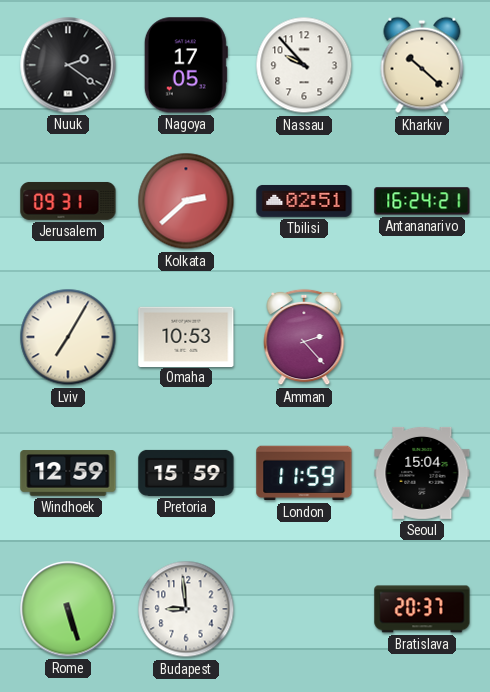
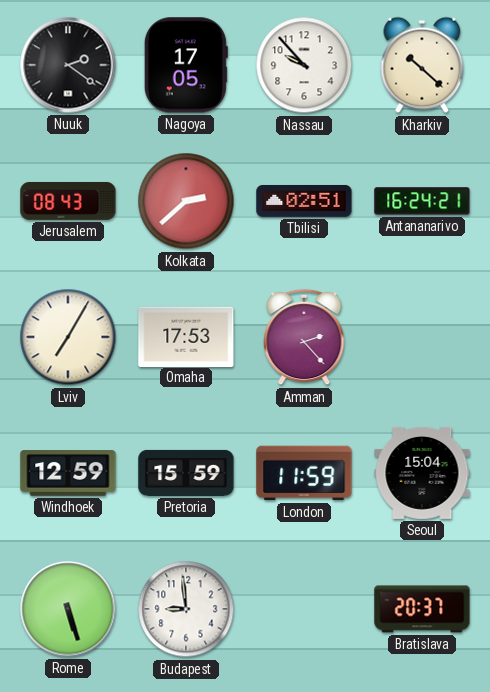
Jerusalem: 09:31 -> 08:43
Omaha: 10:53 -> 17:53
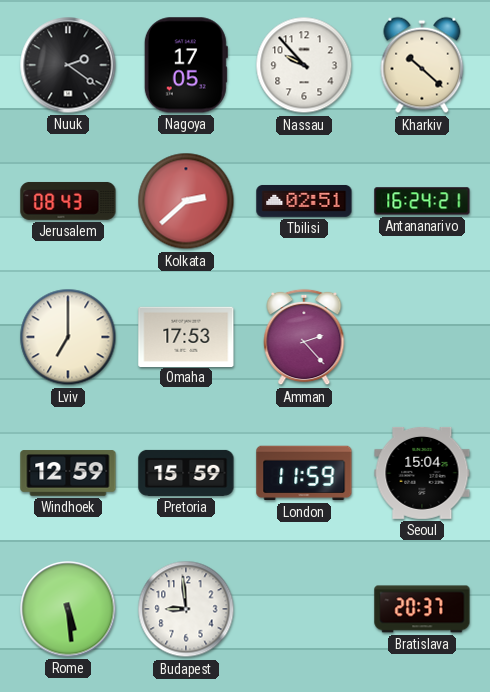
Lviv: 7:05 -> 7:00
Rome: 5:27 -> 5:29
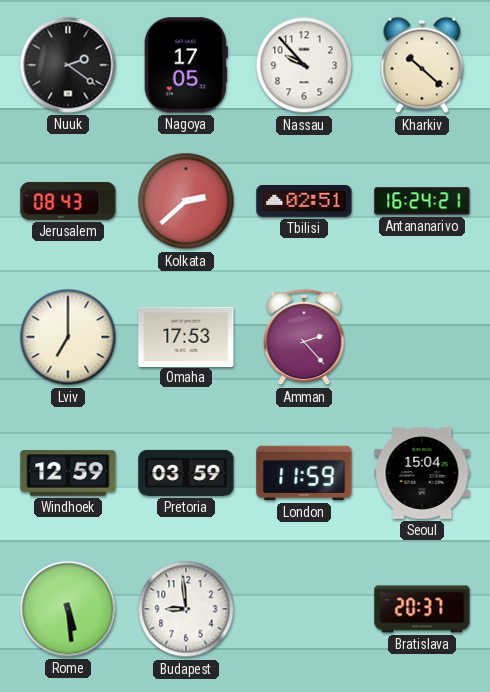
Pretoria: 15:59 -> 03:59
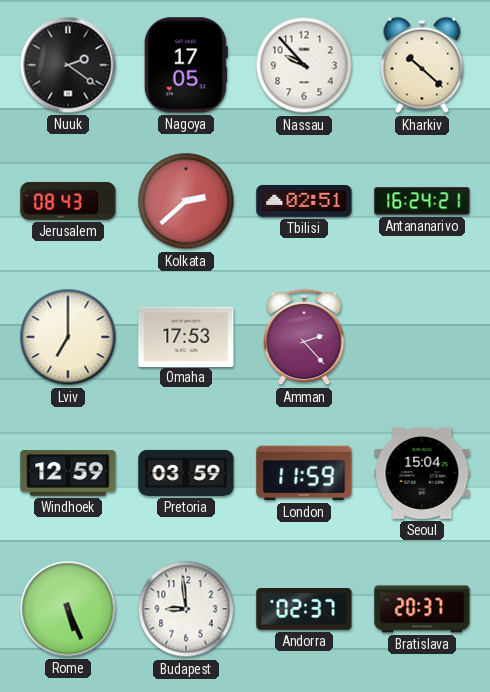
Rome: 5:29 -> 5:26
Andorra: none -> 02:37
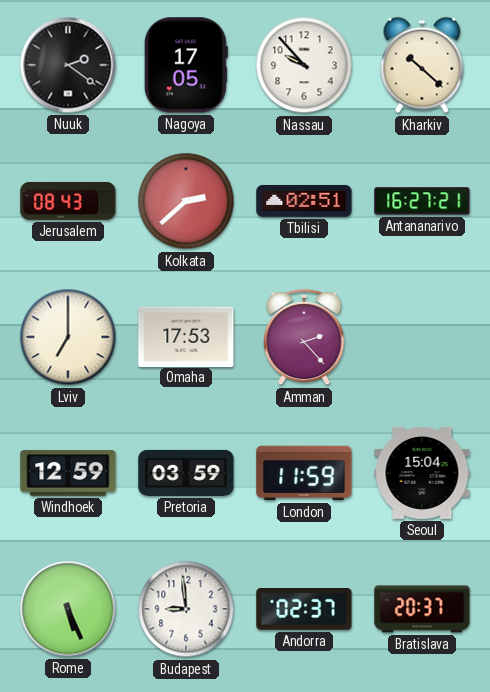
Antananarivo: 16:24 -> 16:27
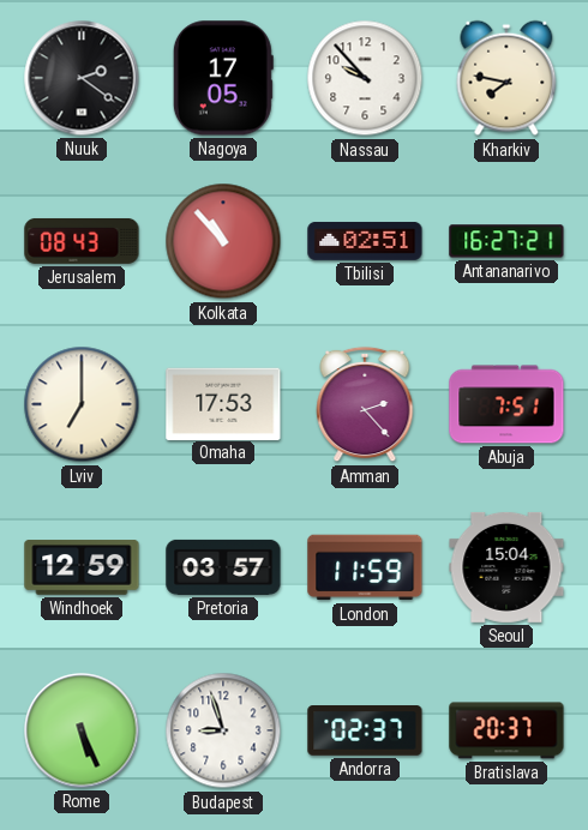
Kharkiv: 10:22 -> 7:47
Kolkata: 2:38 -> 10:53
Abuja: none -> 7:51
Pretoria: 03:59 -> 03:57
Budapest: 8:59 -> 8:57
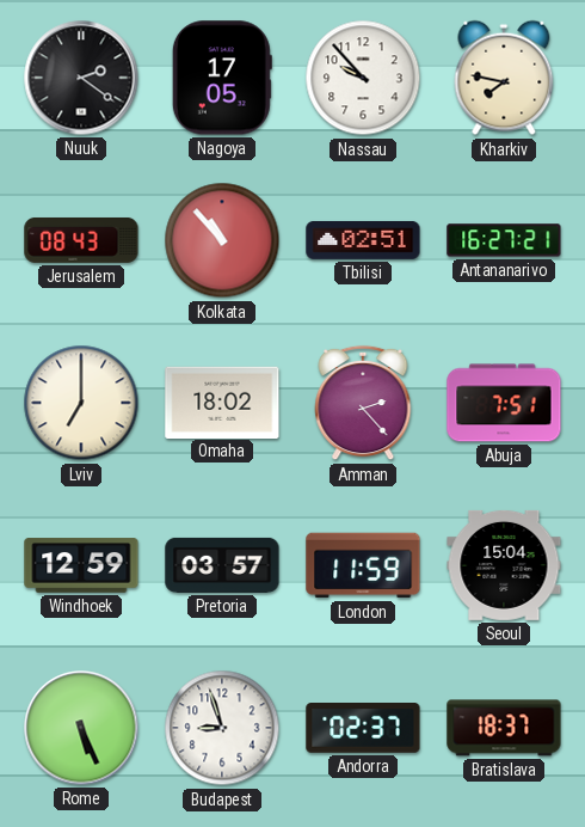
Omaha: 17:53 -> 18:02
Bratislava: 20:37 -> 18:37
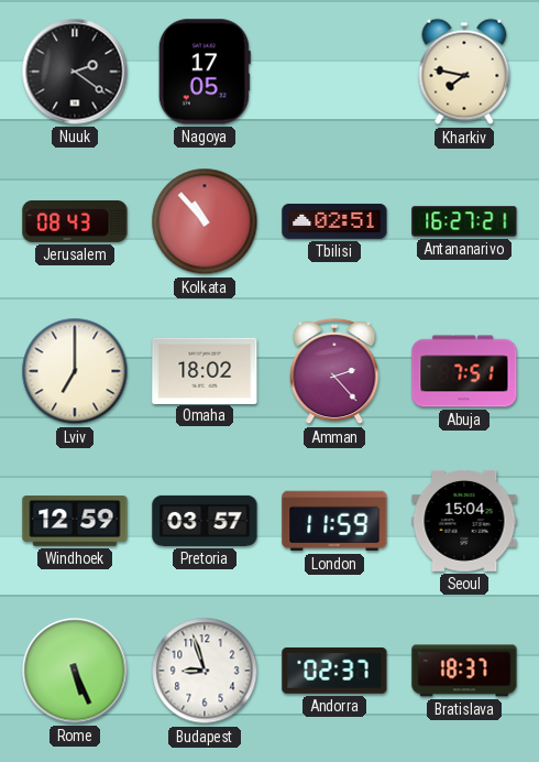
Nassau: 9:53 -> none
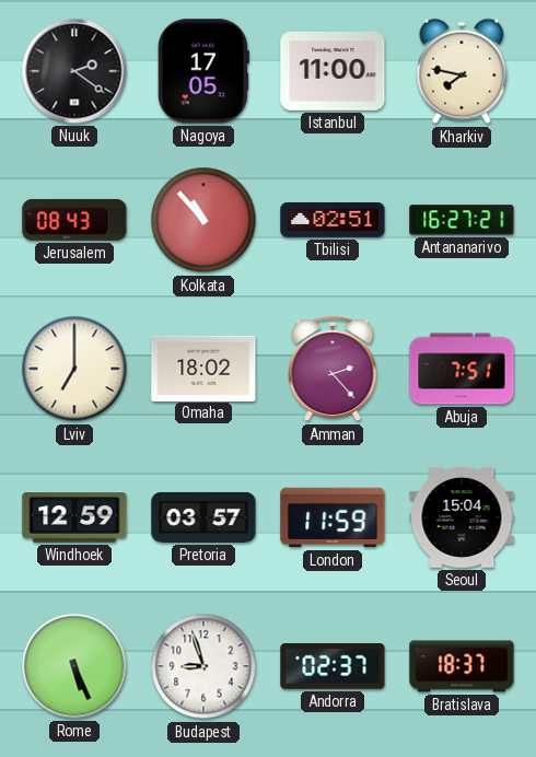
Istanbul: none -> 11:00
